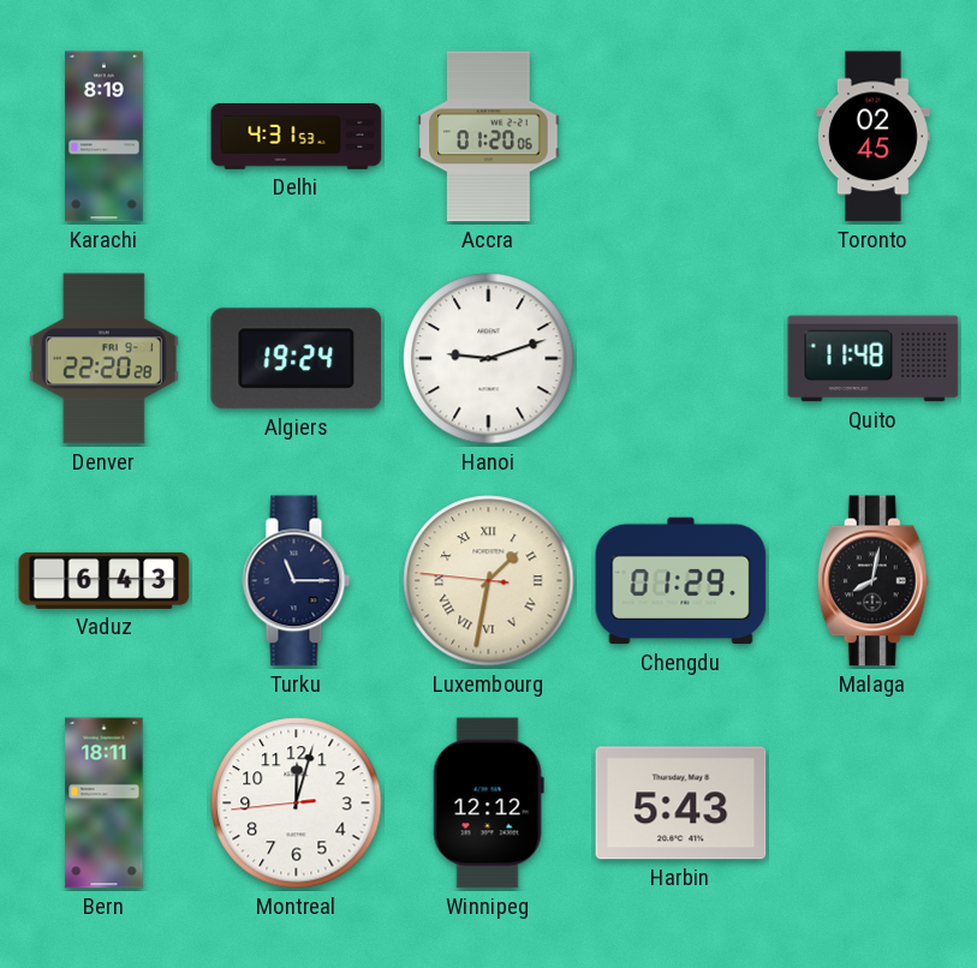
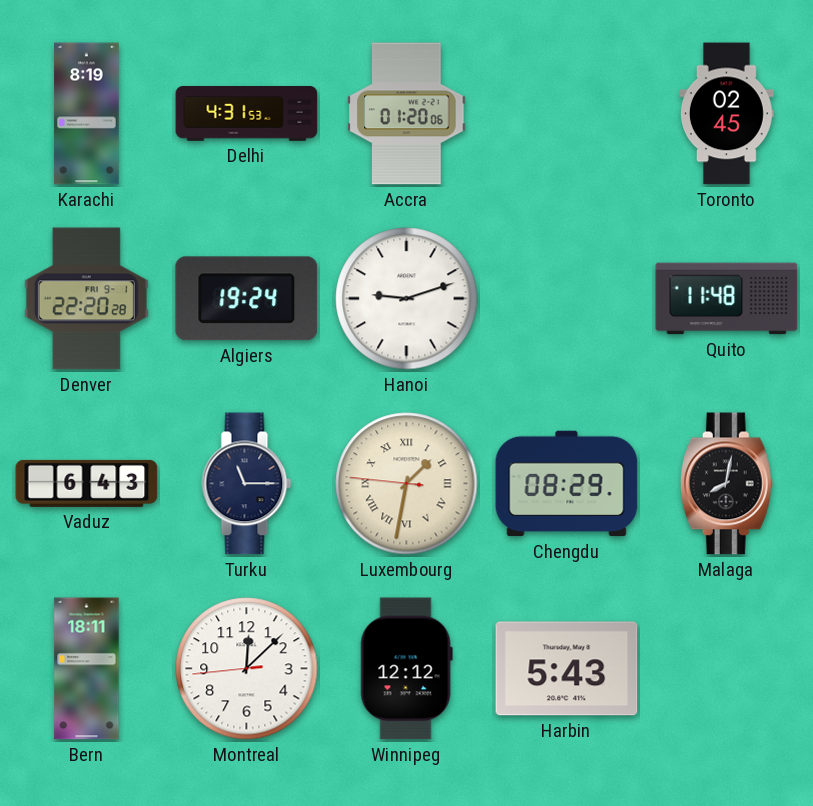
Chengdu: 01:29 -> 08:29
Montreal: 12:02 -> 12:07
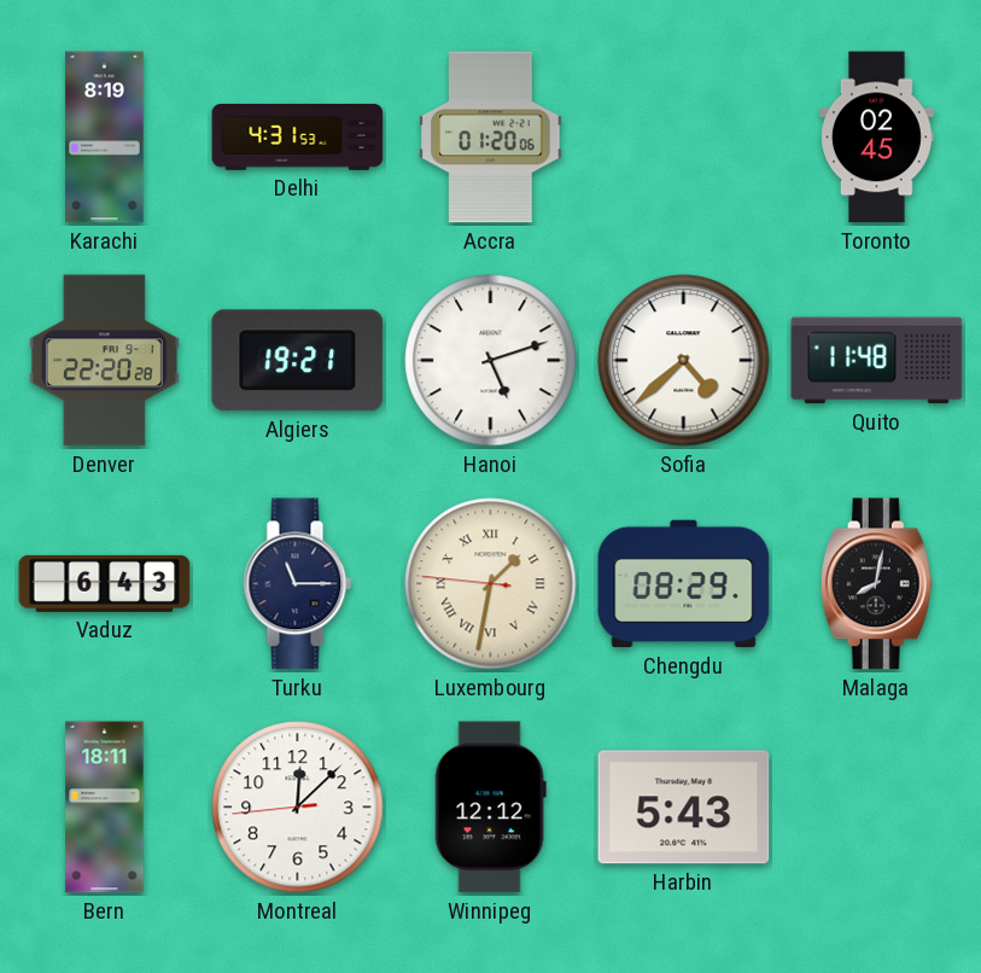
Algiers: 19:24 -> 19:21
Hanoi: 9:12 -> 5:12
Sofia: none -> 4:38
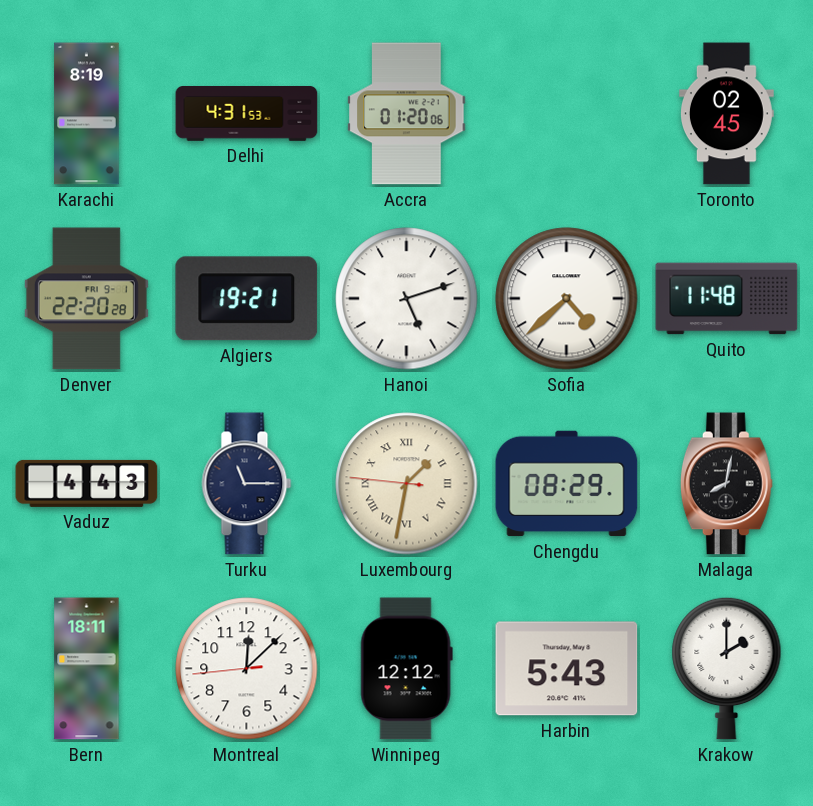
Vaduz: 6:43 -> 4:43
Krakow: none -> 2:00
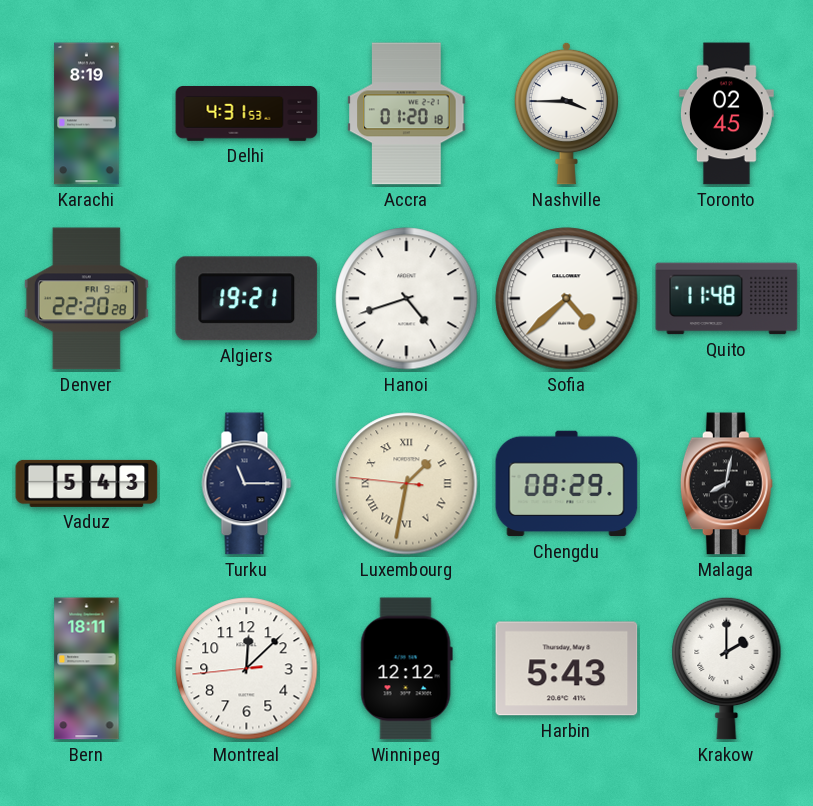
Accra: 01:20:06 -> 01:20:18
Nashville: none -> 3:45
Hanoi: 5:12 -> 4:42
Vaduz: 4:43 -> 5:43
